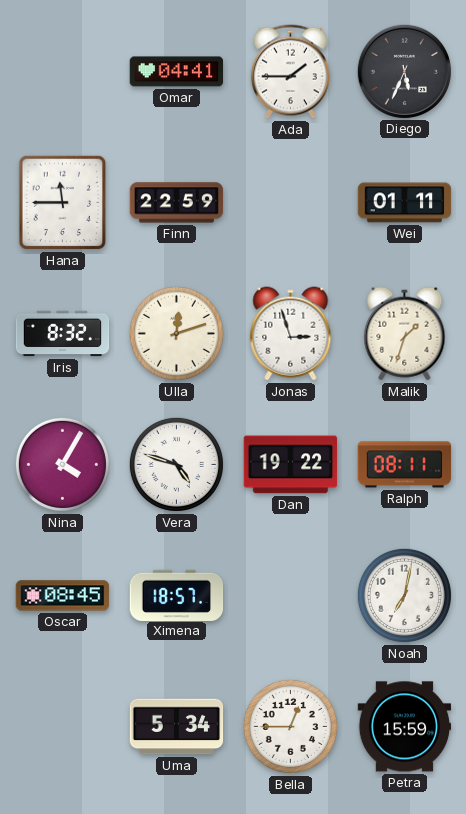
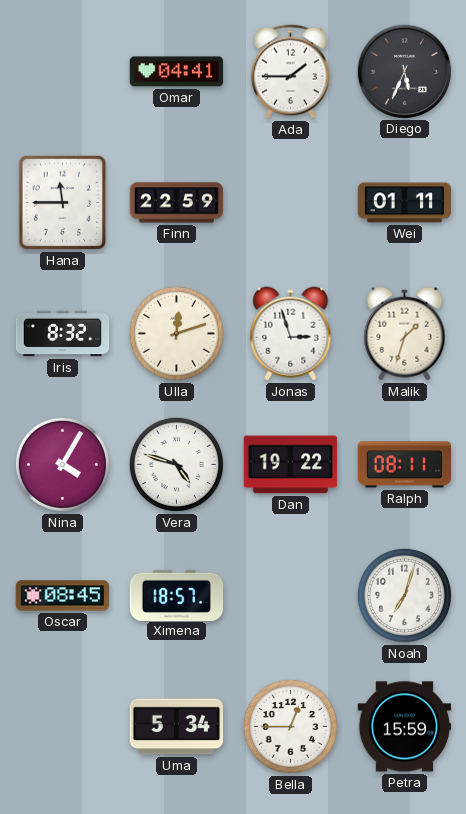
Noah: 7:02 -> 7:03
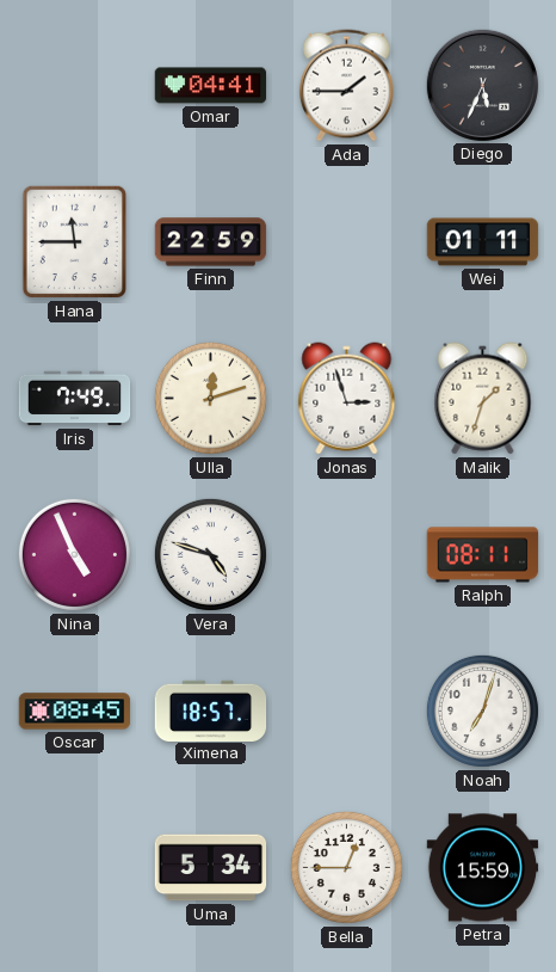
Iris: 8:32 -> 7:49
Nina: 4:05 -> 4:56
Dan: 19:22 -> none
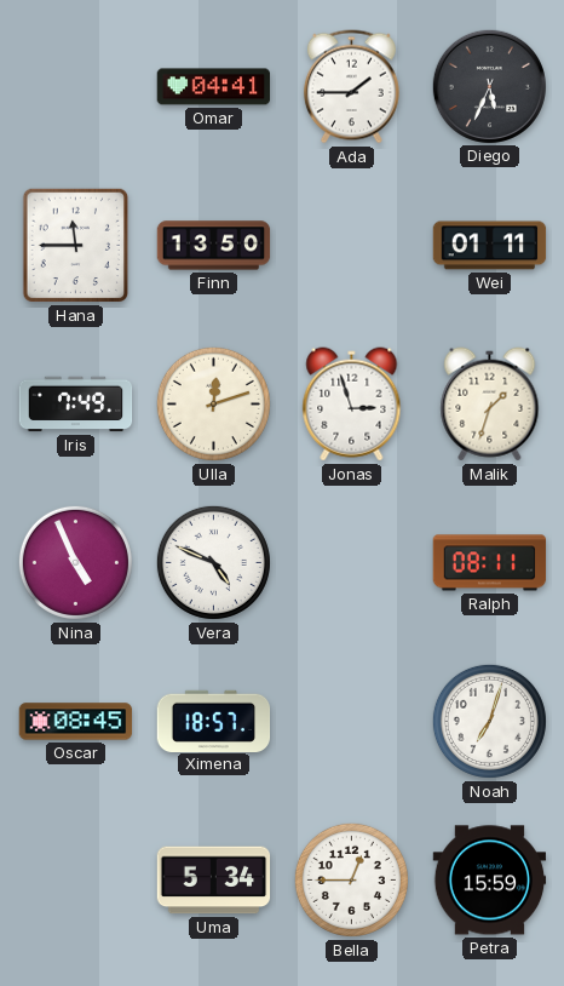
Finn: 22:59 -> 13:50
Vera: 4:48 -> 4:49
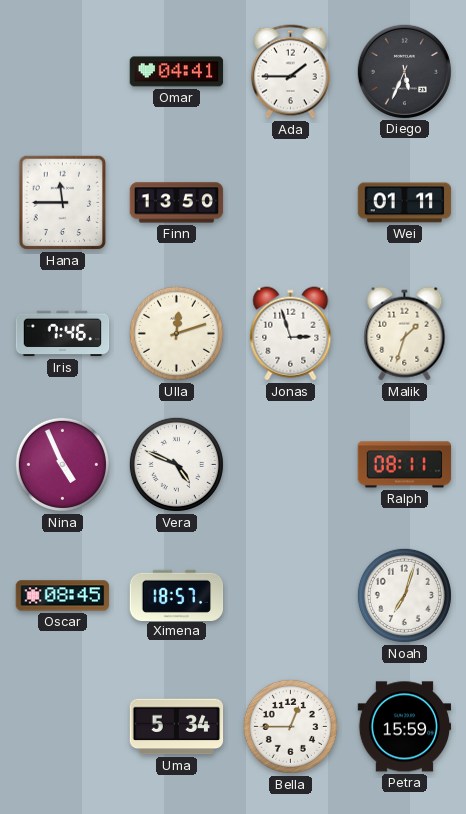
Iris: 7:49 -> 7:46
